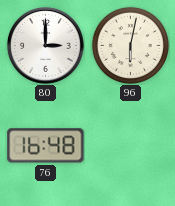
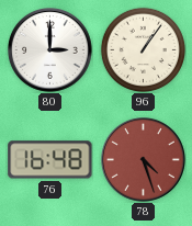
96: 6:02 -> 1:06
78: none -> 4:27
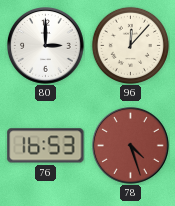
96: 1:06 -> 12:07
76: 16:48 -> 16:53
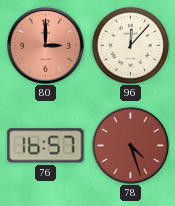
80 dial: white -> salmon
76: 16:53 -> 16:57
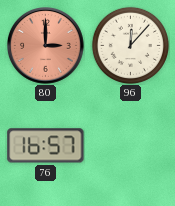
78: 4:27 -> none
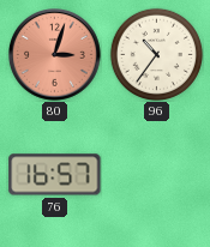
80: 3:00 -> 3:03
96: 12:07 -> 10:36
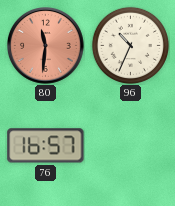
80: 3:03 -> 11:31
96: 10:36 -> 10:34
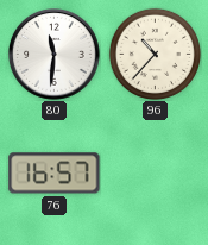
80 dial: salmon -> white
96: 10:34 -> 10:37
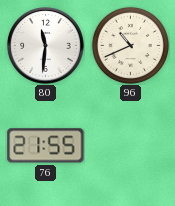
96: 10:37 -> 10:41
76: 16:57 -> 21:55
